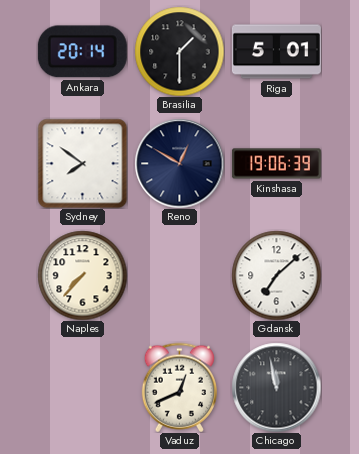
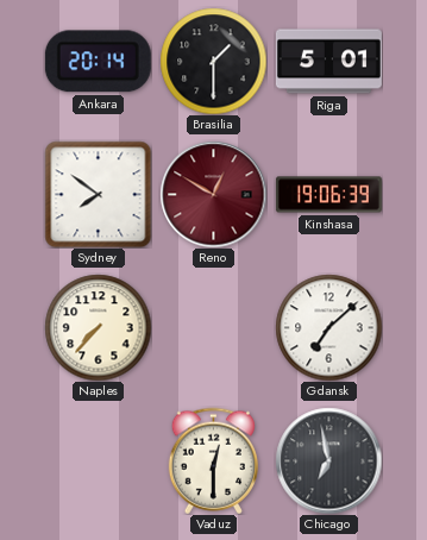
Reno dial: navy -> burgundy
Vaduz: 12:41 -> 12:30
Chicago: 11:58 -> 6:58
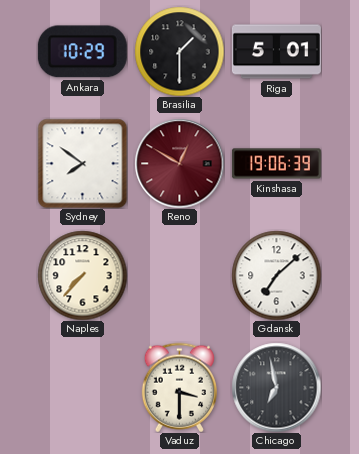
Ankara: 20:14 -> 10:29
Vaduz: 12:30 -> 3:30
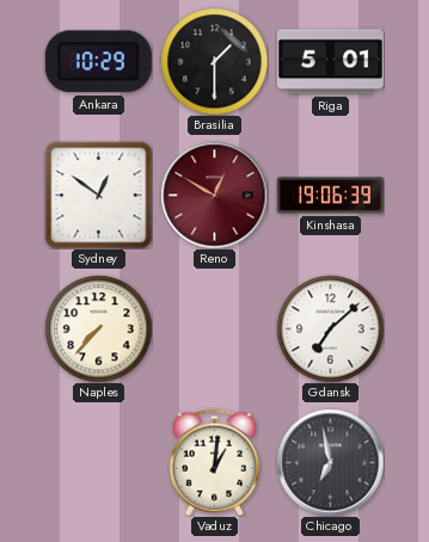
Sydney: 7:51 -> 12:51
Vaduz: 3:30 -> 1:01
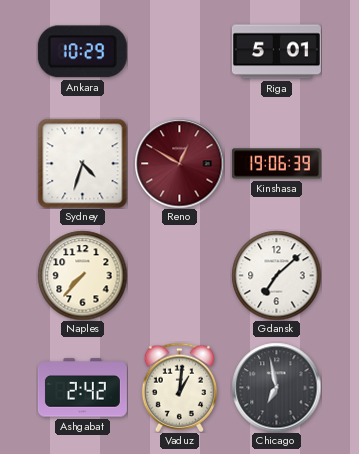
Brasilia: 1:30 -> none
Sydney: 12:51 -> 4:33
Ashgabat: none -> 2:42
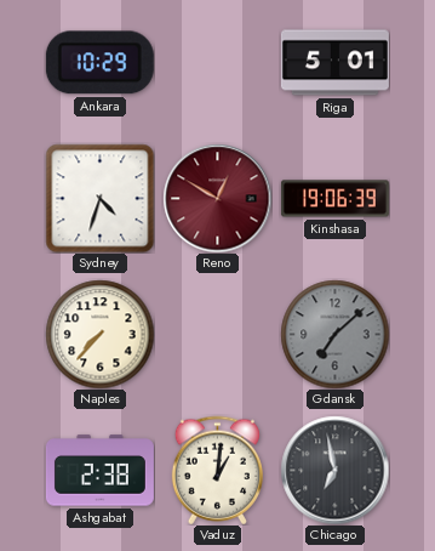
Gdansk dial: white -> grey
Ashgabat: 2:42 -> 2:38
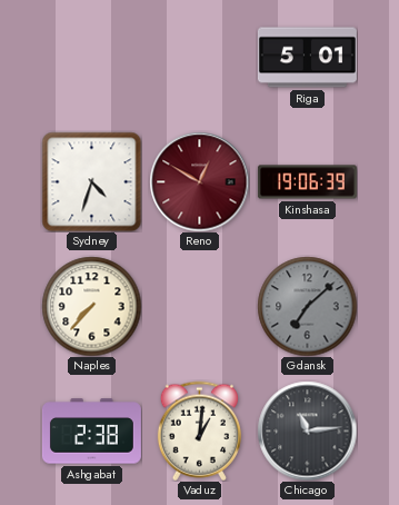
Ankara: 10:29 -> none
Chicago: 6:58 -> 11:14
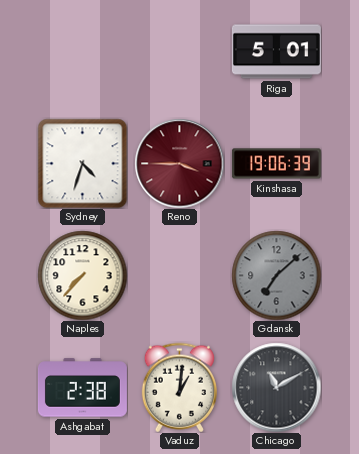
Reno: 12:50 -> 3:45
Chicago: 11:14 -> 11:10
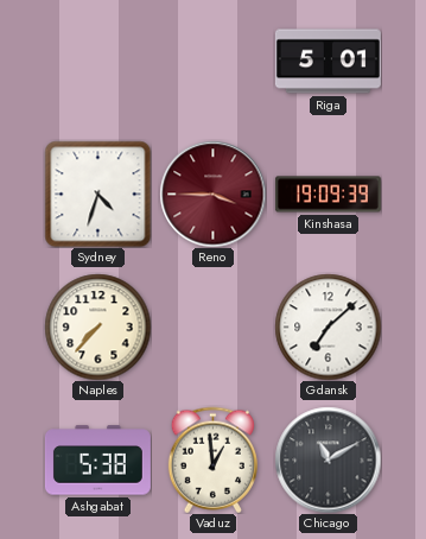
Kinshasa: 19:06 -> 19:09
Gdansk dial: grey -> white
Ashgabat: 2:38 -> 5:38
Vaduz: 1:01 -> 12:59
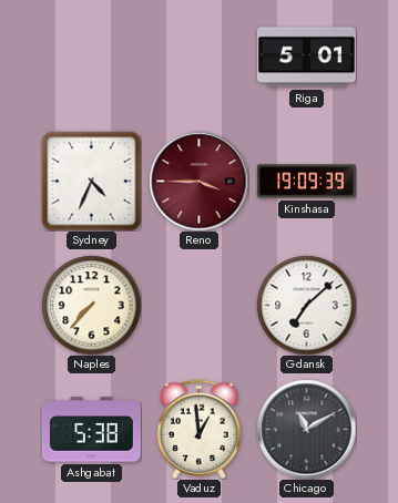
Sydney: 4:33 -> 4:34
